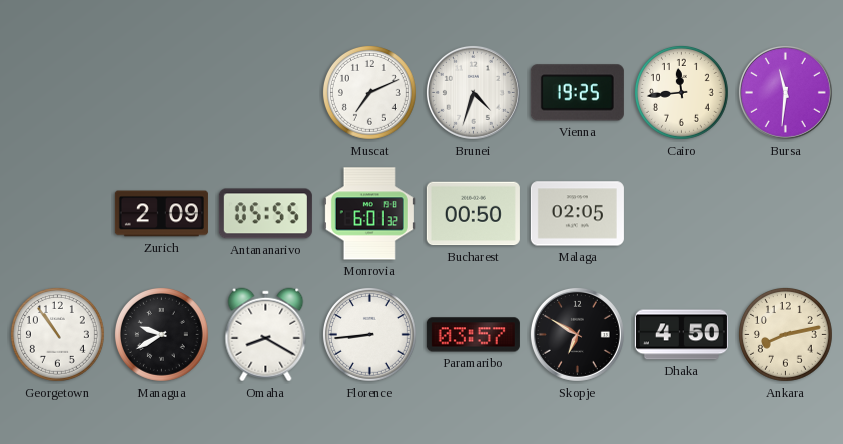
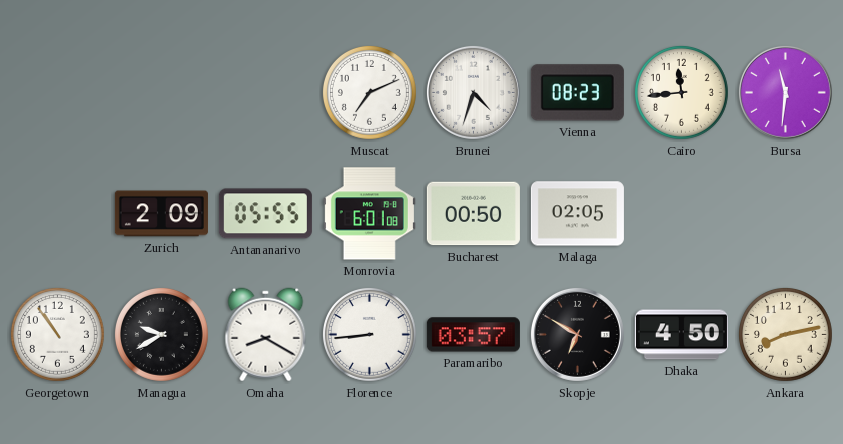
Vienna: 19:25 -> 08:23
Monrovia: 6:01:32 -> 6:01:08
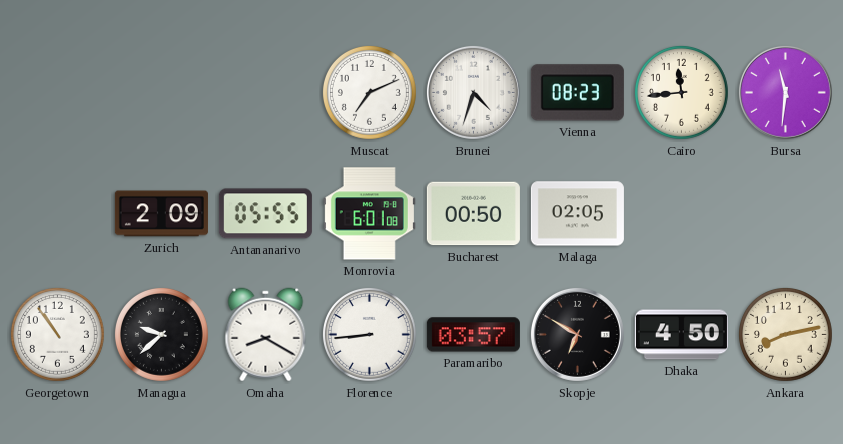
Managua: 9:40 -> 9:38
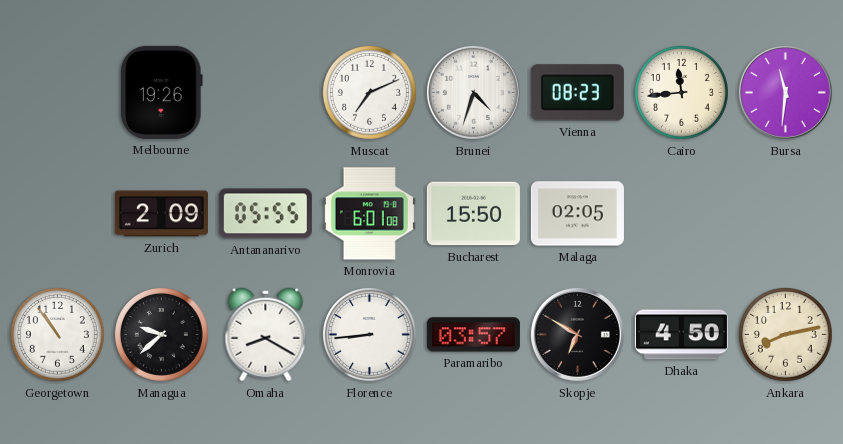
Melbourne: none -> 19:26
Bucharest: 00:50 -> 15:50
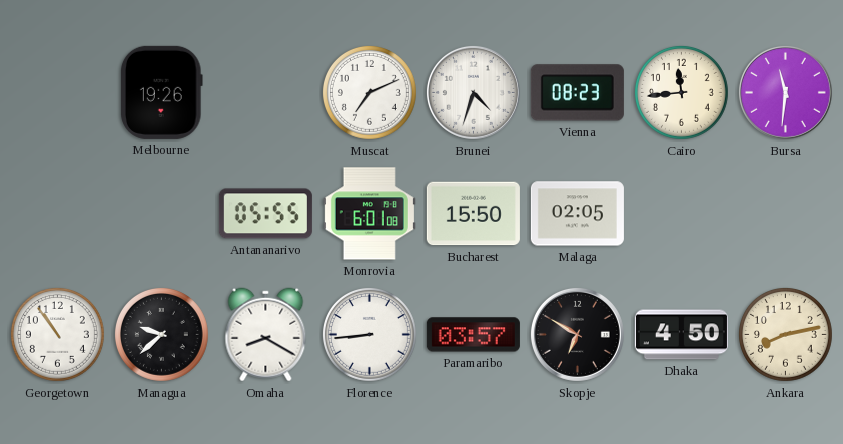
Zurich: 2:09 -> none
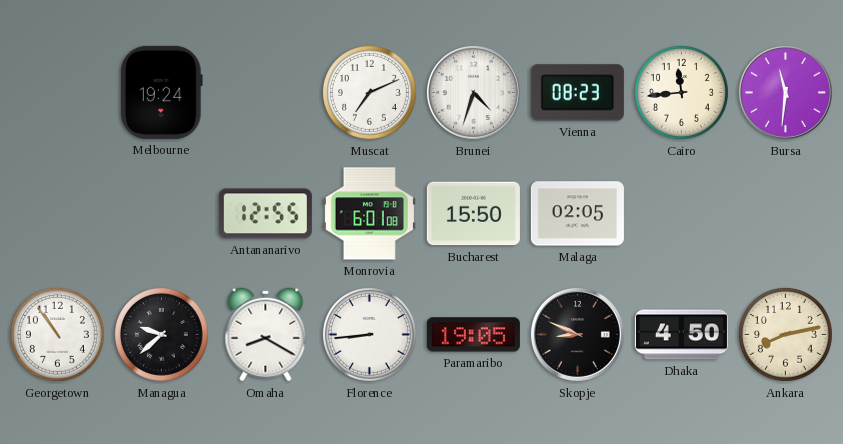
Melbourne: 19:26 -> 19:24
Antananarivo: 05:55 -> 12:55
Paramaribo: 03:57 -> 19:05
Skopje: 6:50 -> 8:49
